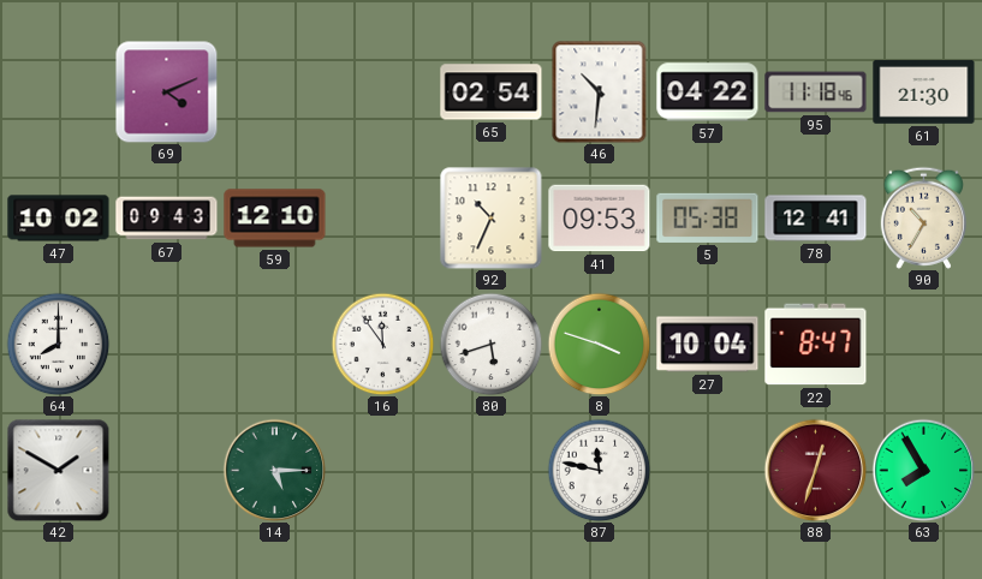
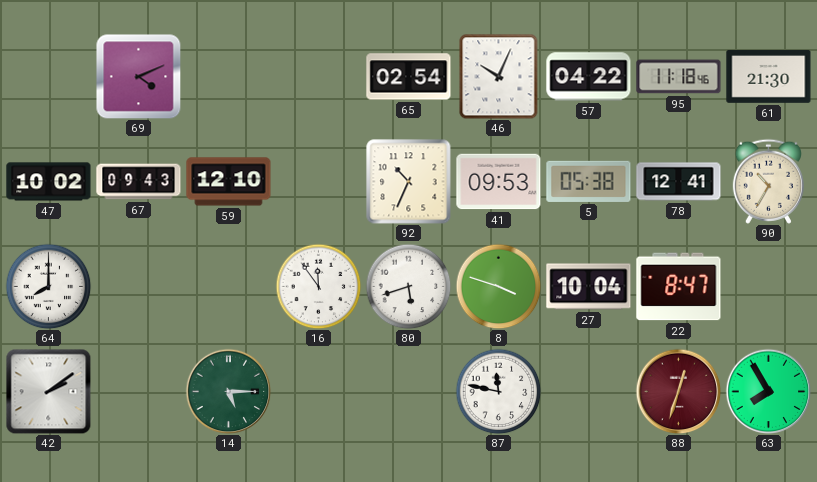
46: 10:31 -> 10:04
42: 1:50 -> 2:09
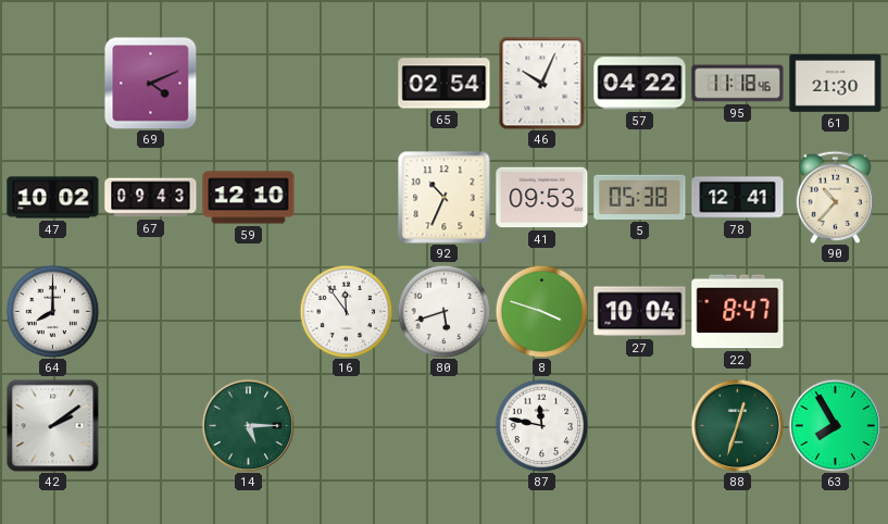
90: 10:35 -> 10:37
88 dial: burgundy -> green
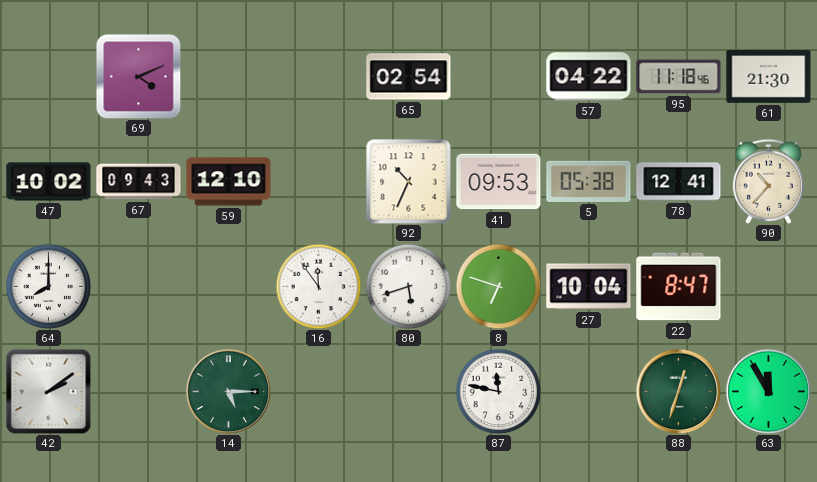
46: 10:04 -> none
8: 3:48 -> 6:48
63: 7:55 -> 11:55
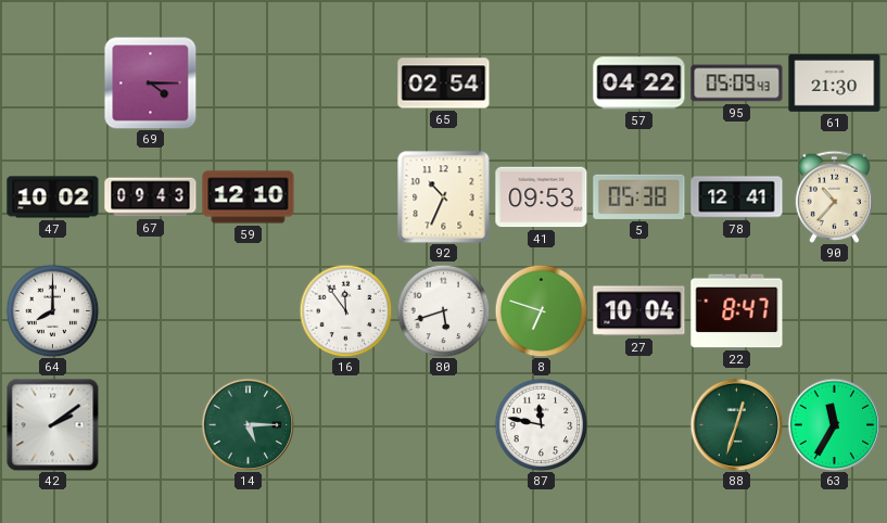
69: 4:11 -> 4:15
95: 11:18 -> 05:09
63: 11:55 -> 11:35
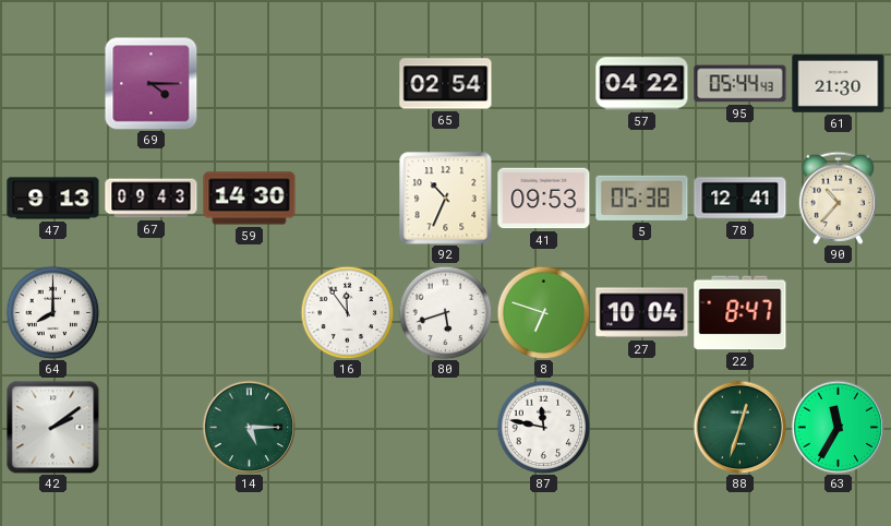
95: 05:09 -> 05:44
47: 10:02 -> 9:13
59: 12:10 -> 14:30
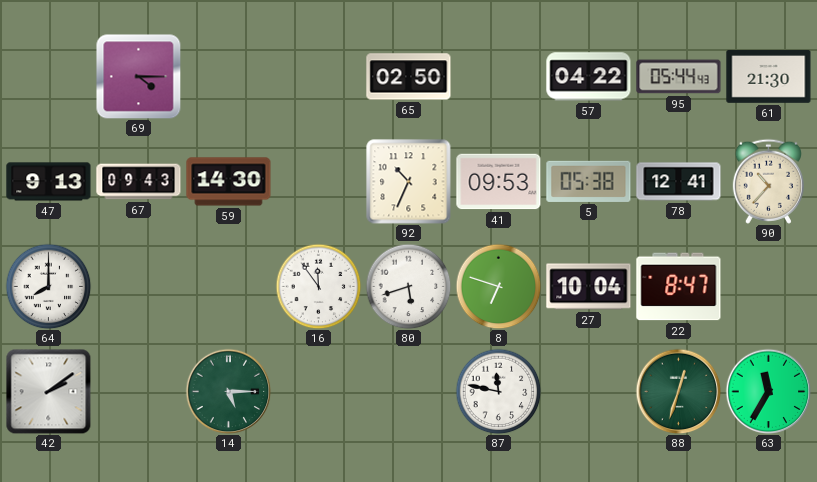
65: 02:54 -> 02:50
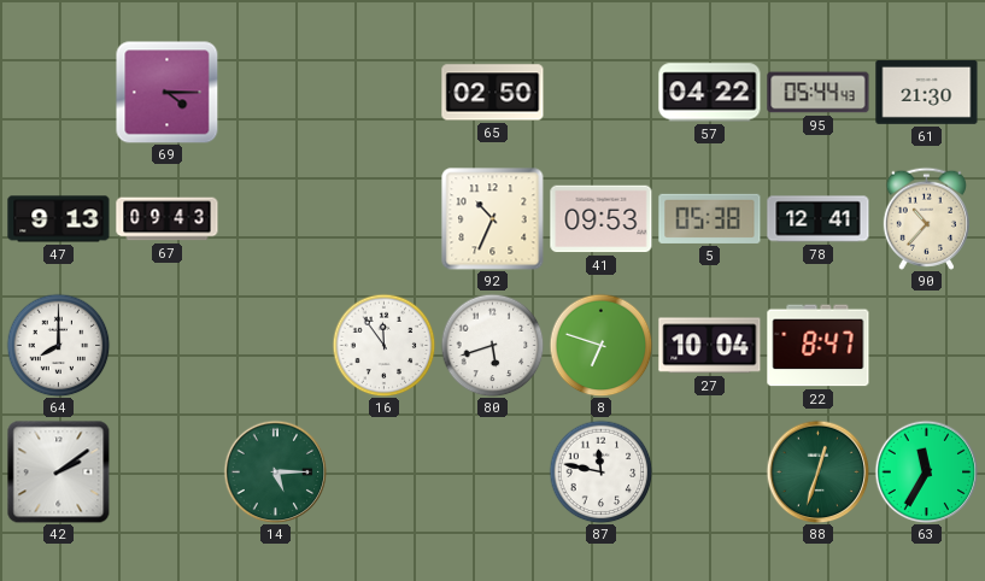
59: 14:30 -> none
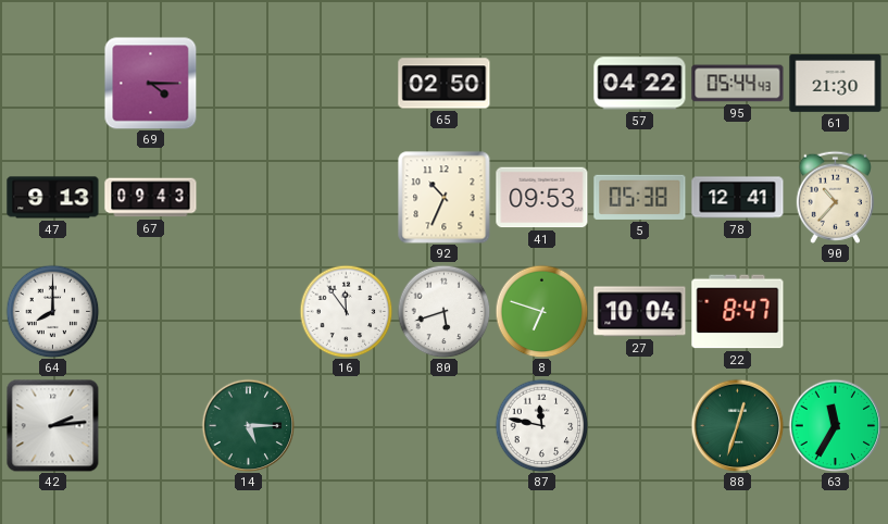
42: 2:09 -> 2:14
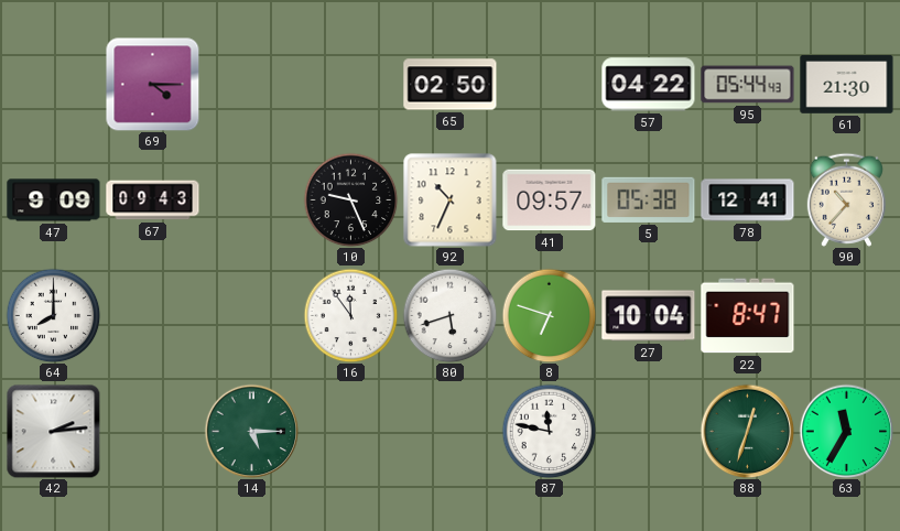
47: 9:13 -> 9:09
10: none -> 9:26
41: 09:53 -> 09:57
